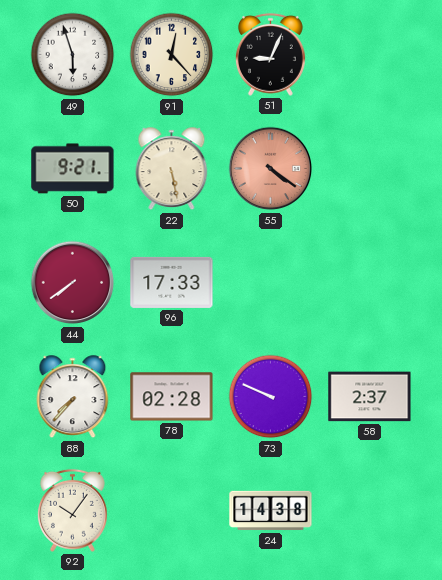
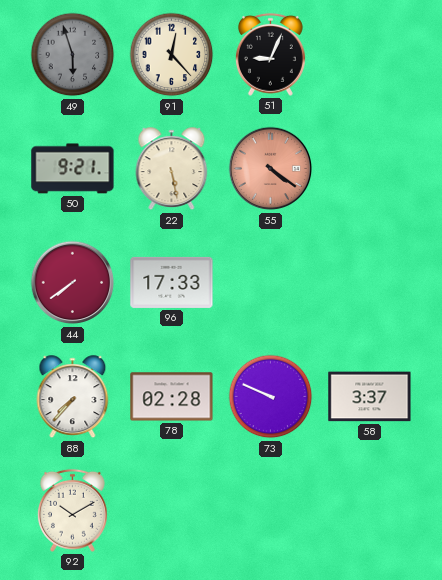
49 dial: white -> grey
58: 2:37 -> 3:37
92: 10:06 -> 10:10
24: 14:38 -> none
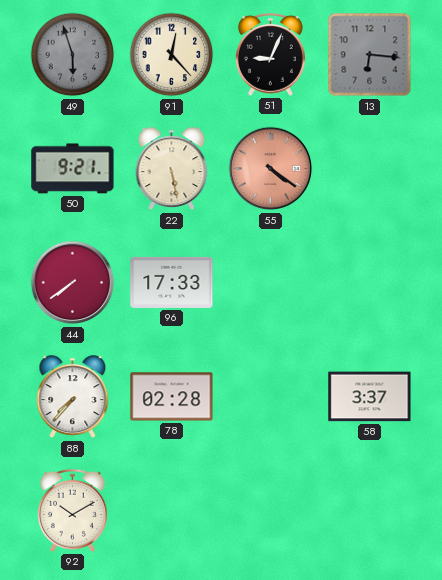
13: none -> 6:16
73: 9:49 -> none
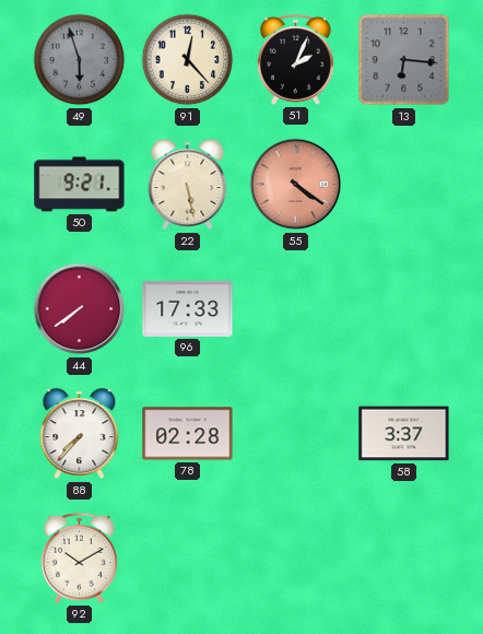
51: 9:04 -> 2:04
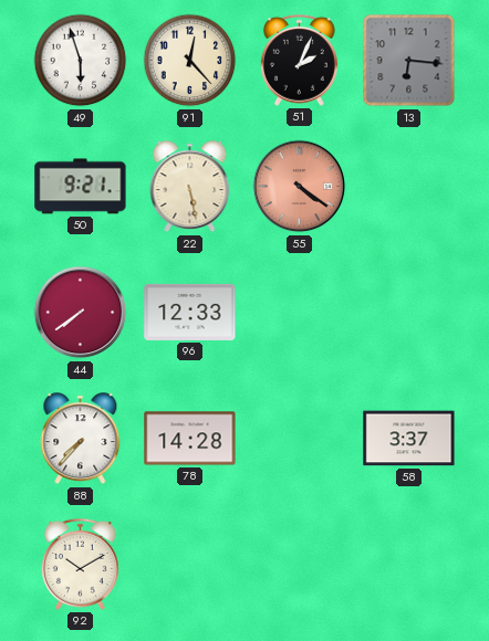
49 dial: grey -> white
96: 17:33 -> 12:33
78: 02:28 -> 14:28
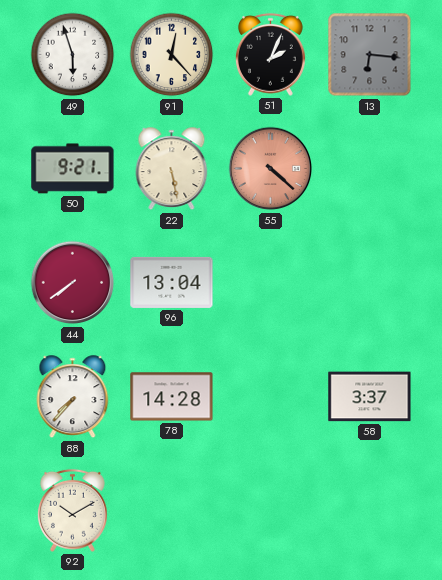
55: 4:21 -> 4:22
96: 12:33 -> 13:04
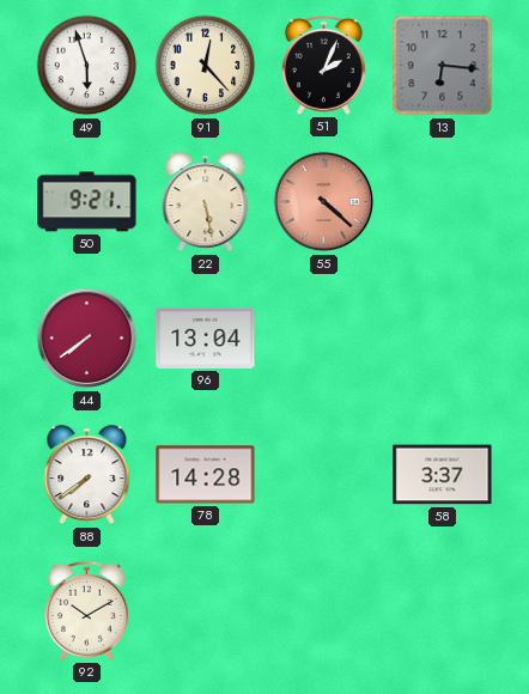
88: 7:37 -> 7:39
